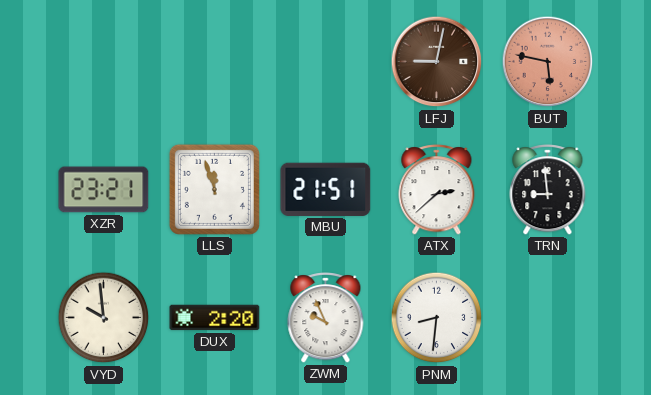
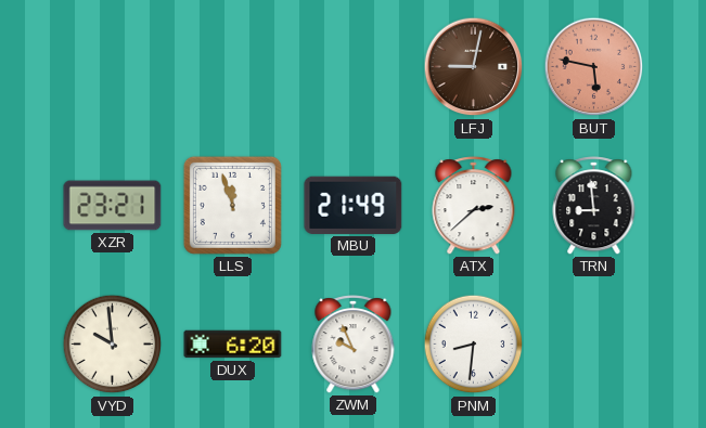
MBU: 21:51 -> 21:49
DUX: 2:20 -> 6:20
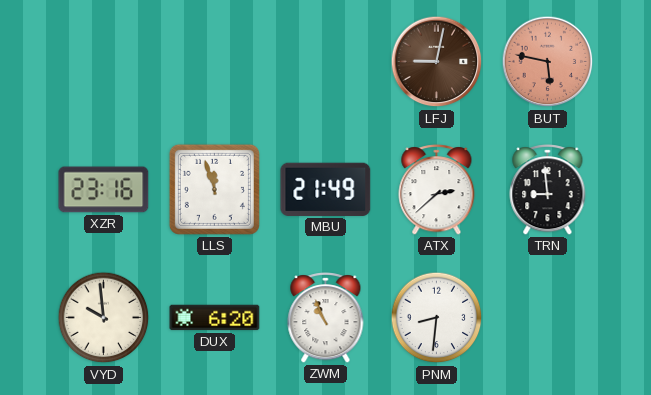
XZR: 23:21 -> 23:16
ZWM: 9:56 -> 10:56
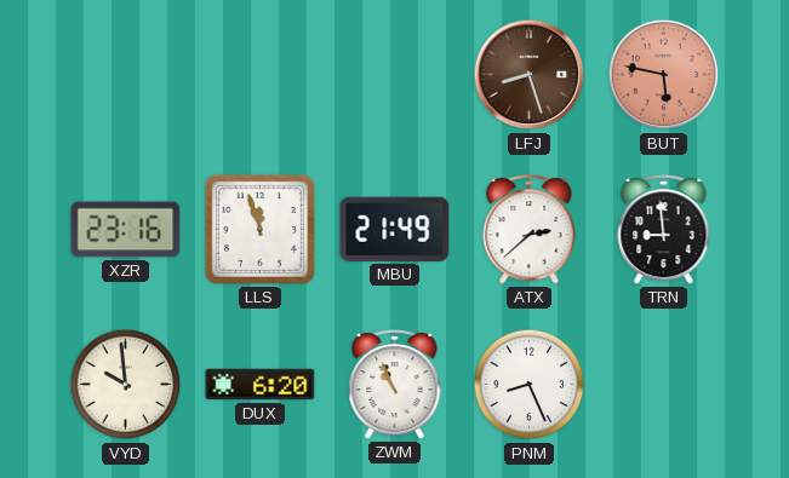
LFJ: 9:02 -> 8:27
PNM: 8:31 -> 8:26
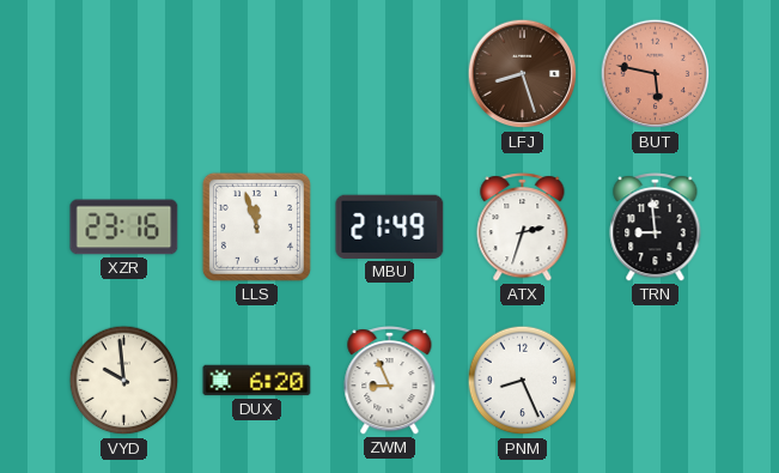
ATX: 2:38 -> 2:33
ZWM: 10:56 -> 8:56
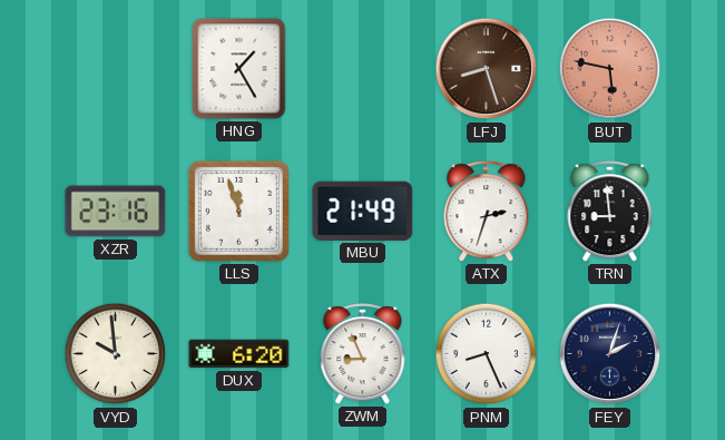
HNG: none -> 1:25
FEY: none -> 2:03
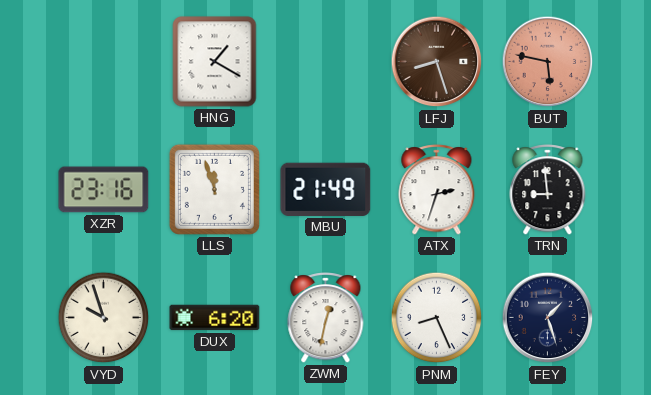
HNG: 1:25 -> 1:20
VYD: 9:59 -> 9:57
ZWM: 8:56 -> 12:32
FEY: 2:03 -> 1:27
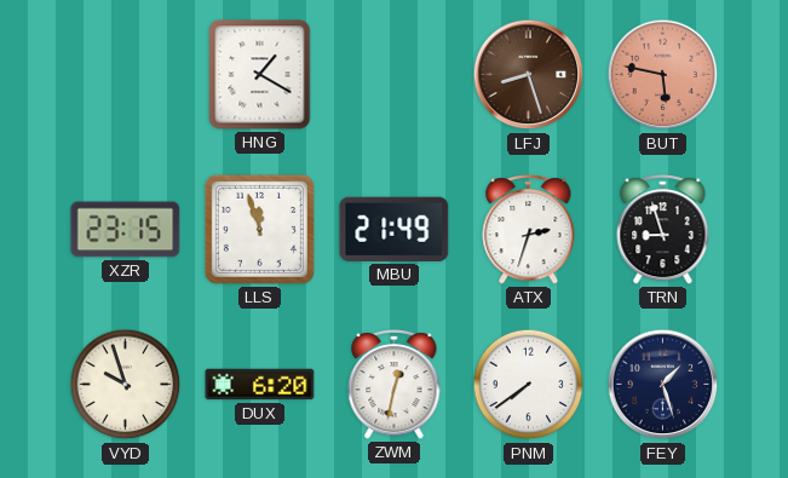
XZR: 23:16 -> 23:15
TRN: 8:59 -> 8:57
PNM: 8:26 -> 7:39
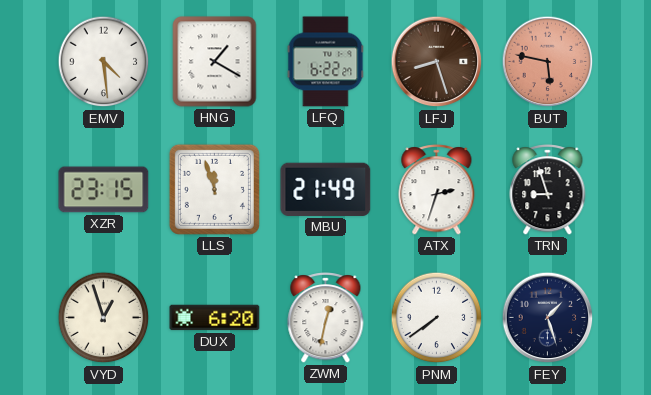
EMV: none -> 4:29
LFQ: none -> 6:22
VYD: 9:57 -> 12:57
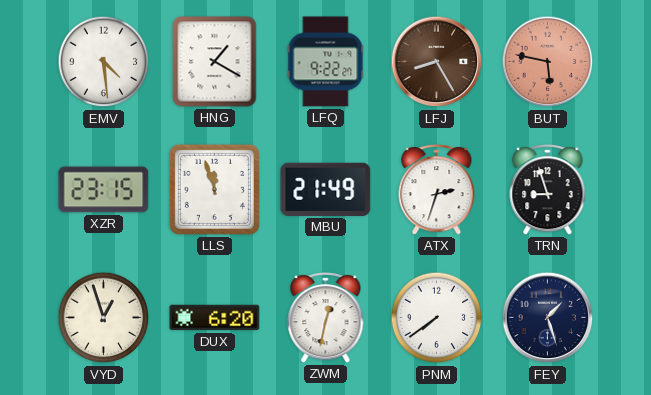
LFQ: 6:22 -> 9:22
LFJ: 8:27 -> 8:25
